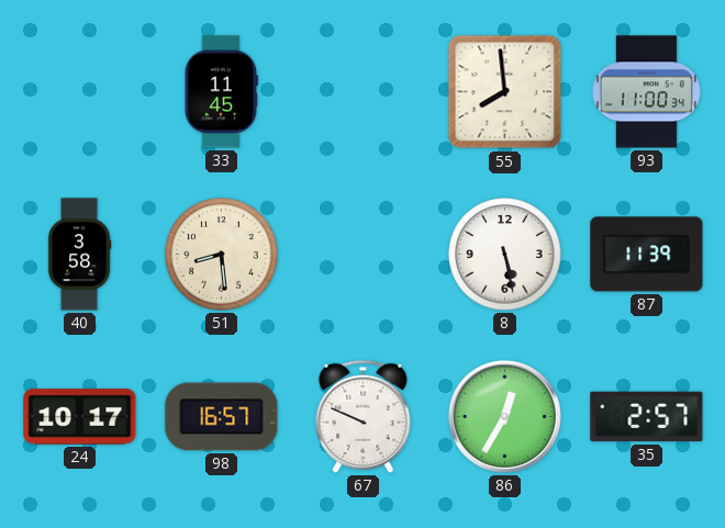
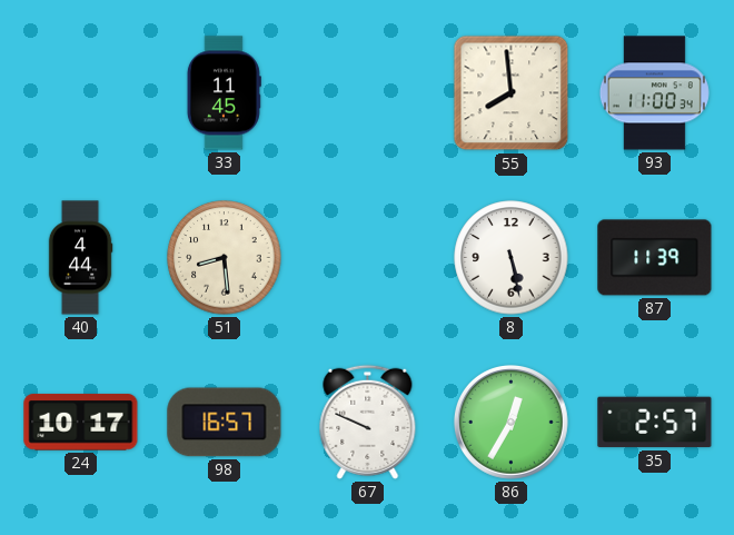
40: 3:58 -> 4:44
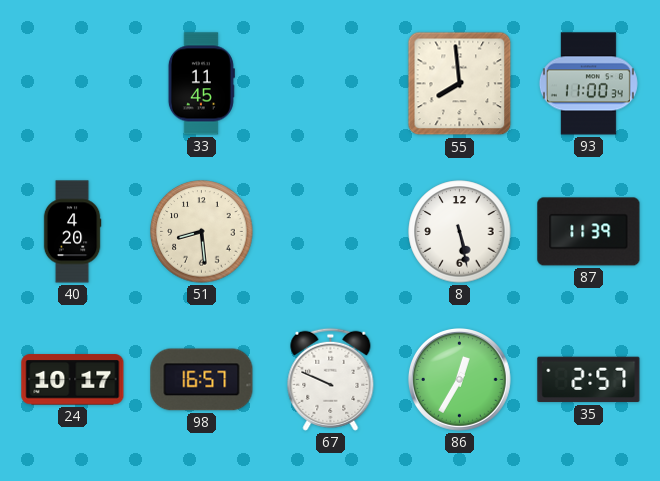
40: 4:44 -> 4:20
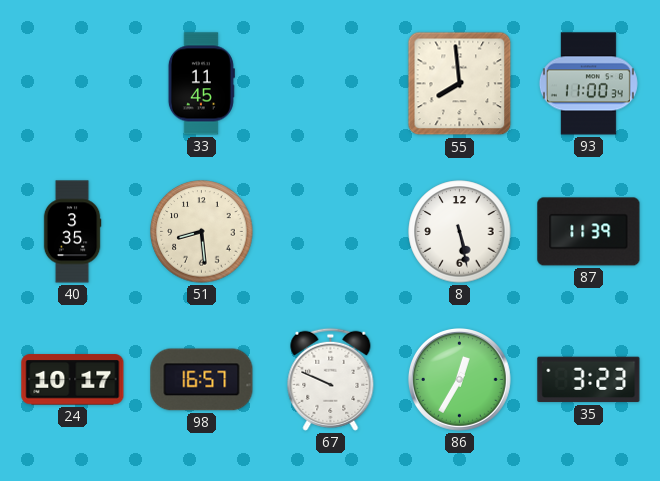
40: 4:20 -> 3:35
35: 2:57 -> 3:23
